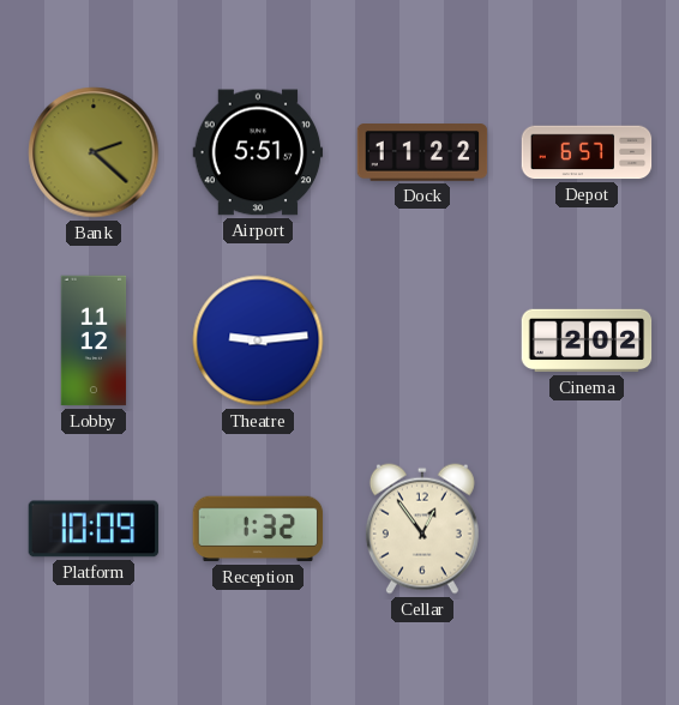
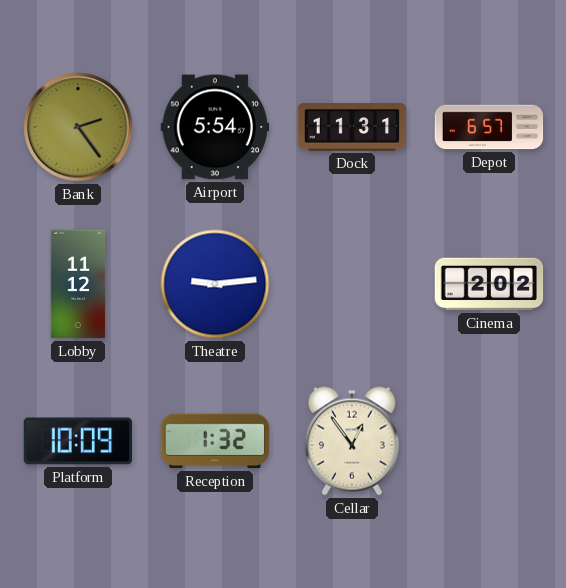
Bank: 2:22 -> 2:24
Airport: 5:51 -> 5:54
Dock: 11:22 -> 11:31
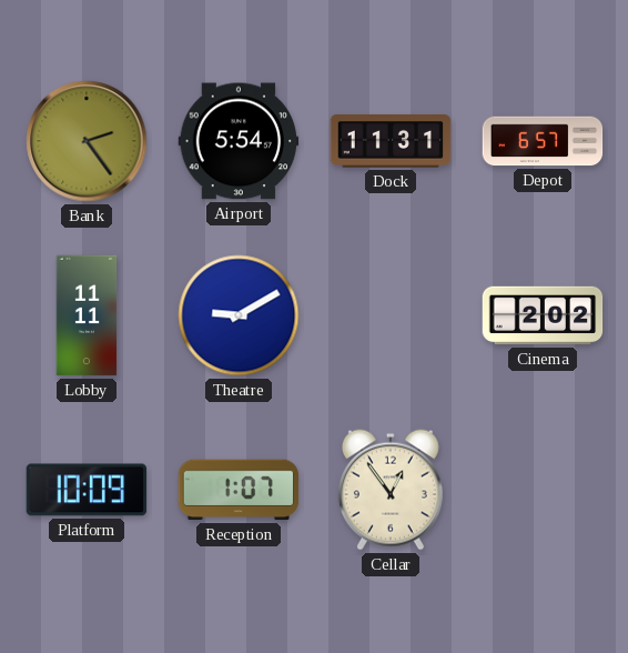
Lobby: 11:12 -> 11:11
Theatre: 9:14 -> 9:10
Reception: 1:32 -> 1:07
